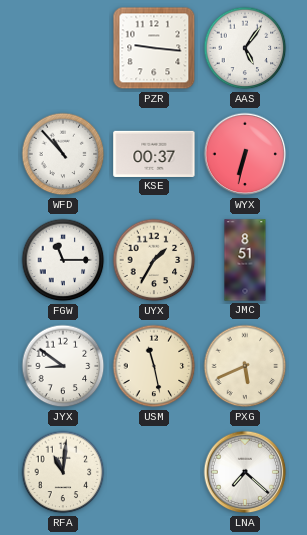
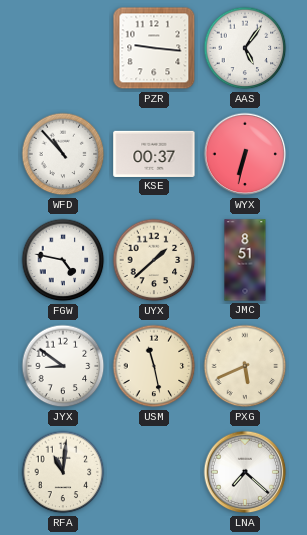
FGW: 11:15 -> 4:47
UYX: 1:35 -> 1:38
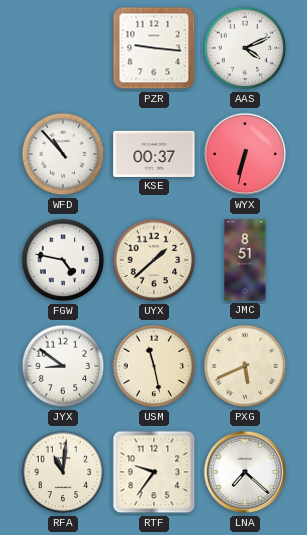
AAS: 5:06 -> 4:11
RTF: none -> 9:36
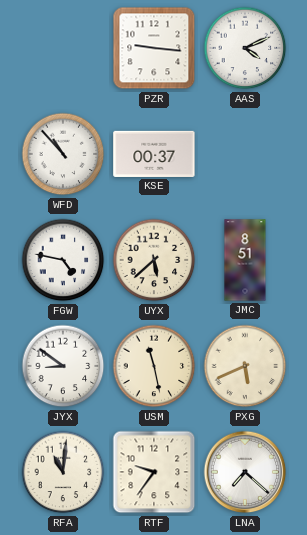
WYX: 6:32 -> none
UYX: 1:38 -> 5:38
